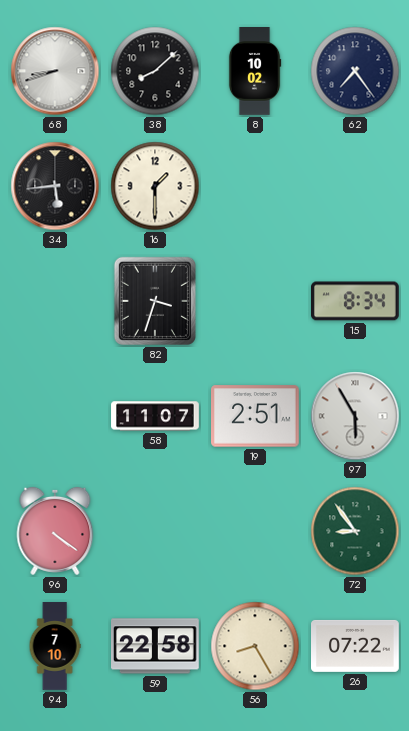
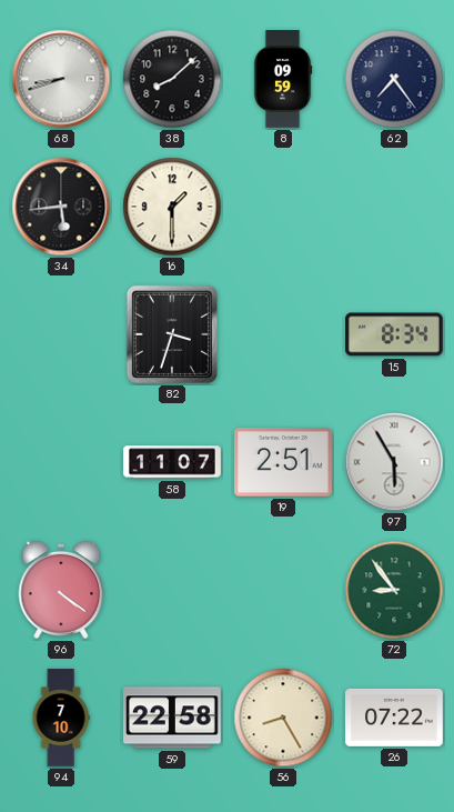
8: 10:02 -> 09:59
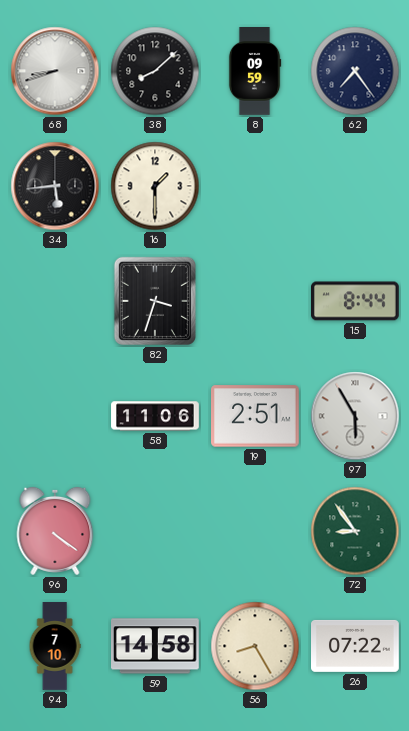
15: 8:34 -> 8:44
58: 11:07 -> 11:06
59: 22:58 -> 14:58
